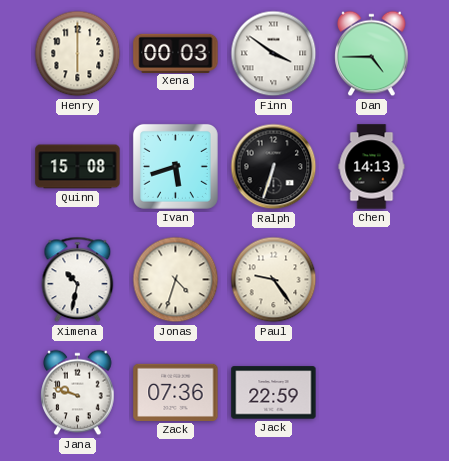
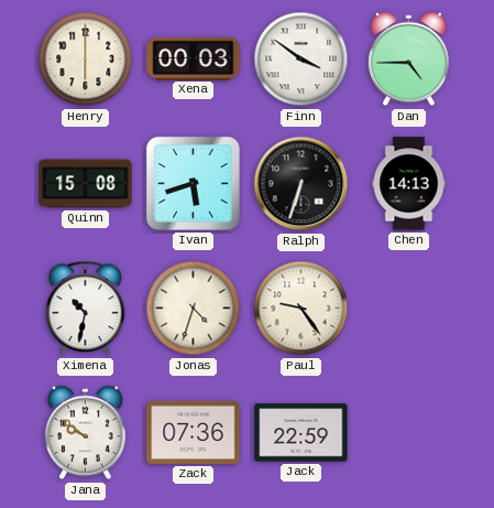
Jana: 9:48 -> 9:51
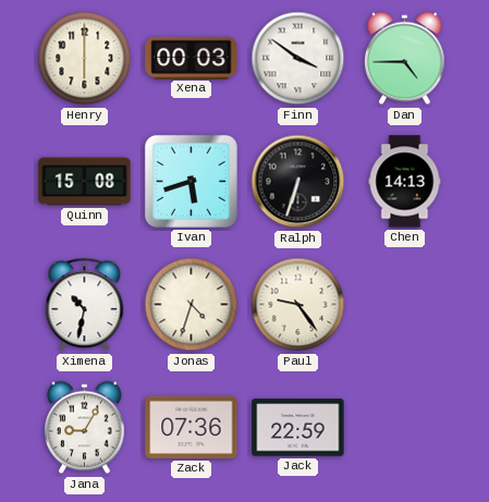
Jana: 9:51 -> 9:05
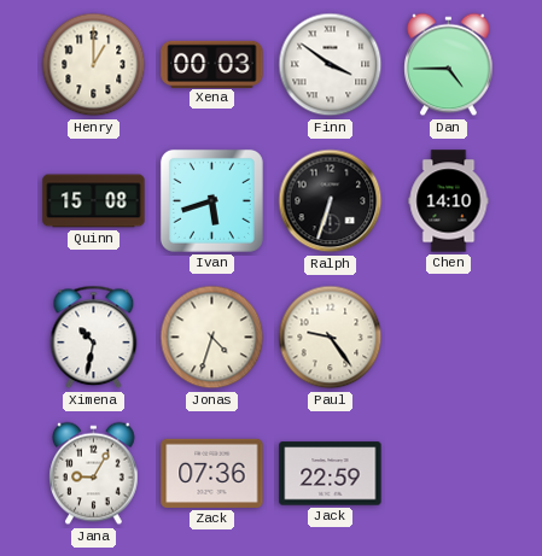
Henry: 6:00 -> 1:00
Chen: 14:13 -> 14:10
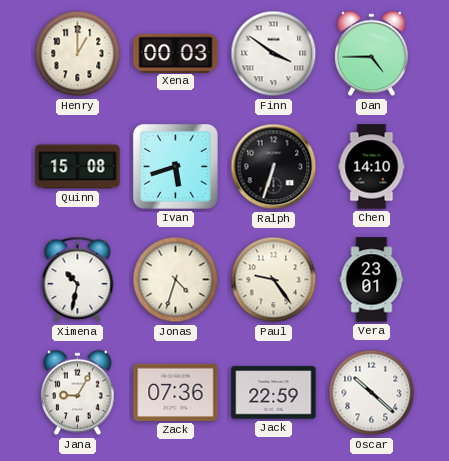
Vera: none -> 23:01
Oscar: none -> 10:22
